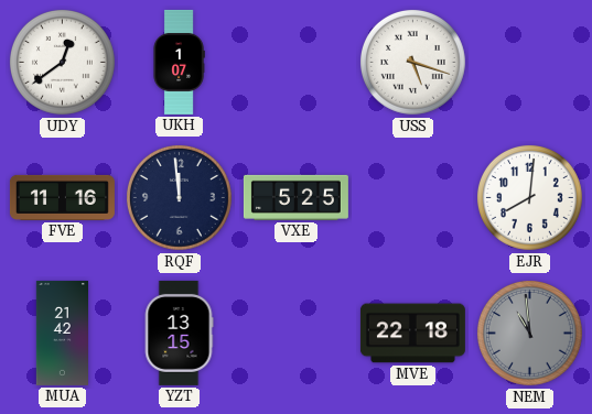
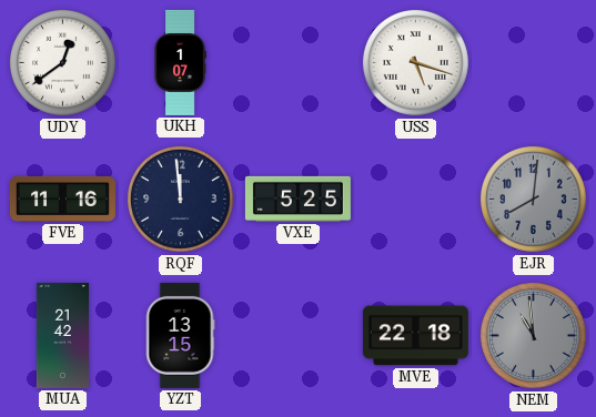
EJR dial: white -> grey
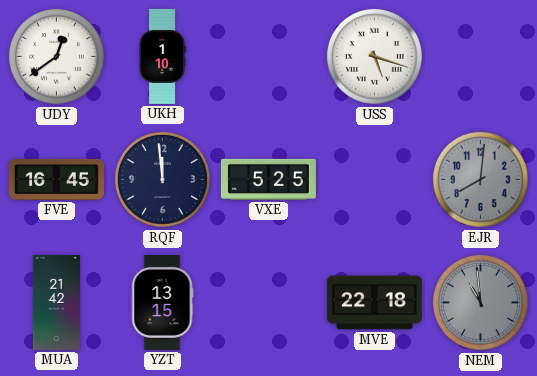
UKH: 1:07 -> 1:10
FVE: 11:16 -> 16:45
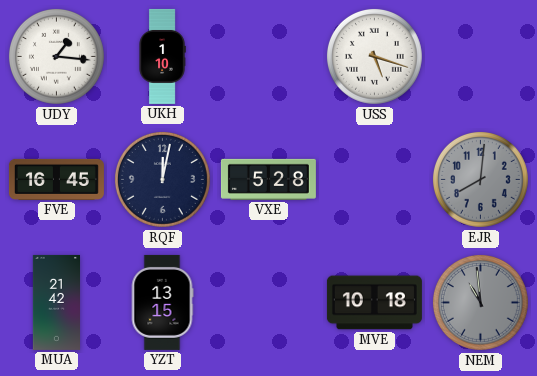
UDY: 12:39 -> 1:16
RQF: 11:59 -> 12:02
VXE: 5:25 -> 5:28
MVE: 22:18 -> 10:18
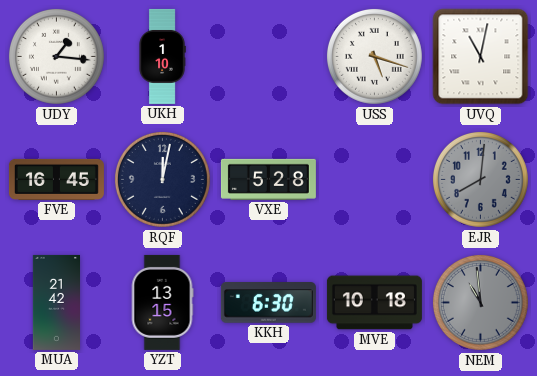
UVQ: none -> 11:02
KKH: none -> 6:30
